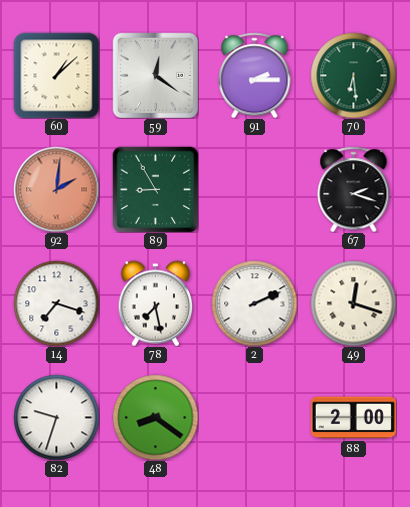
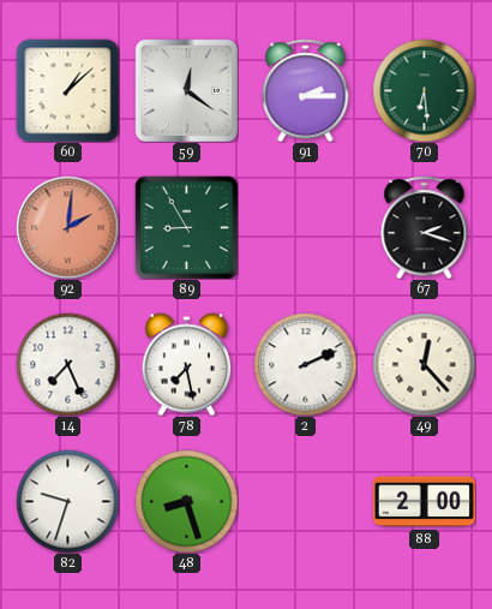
14: 7:18 -> 7:26
49: 12:18 -> 12:23
48: 8:21 -> 8:27
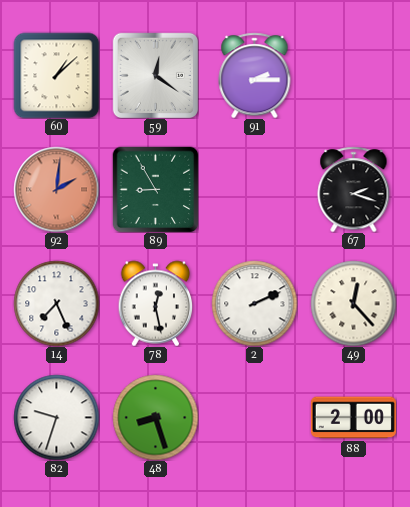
70: 6:29 -> none
78: 7:28 -> 12:28
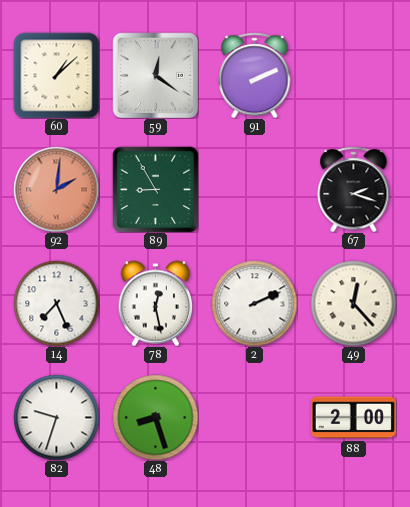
91: 2:15 -> 2:11
